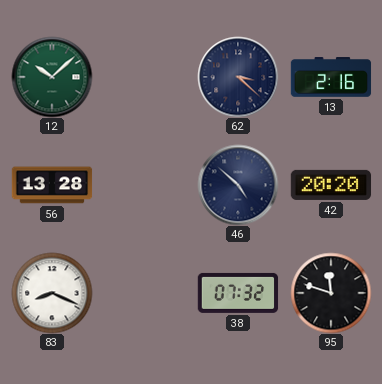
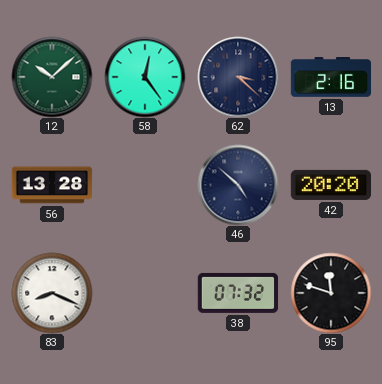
58: none -> 12:24
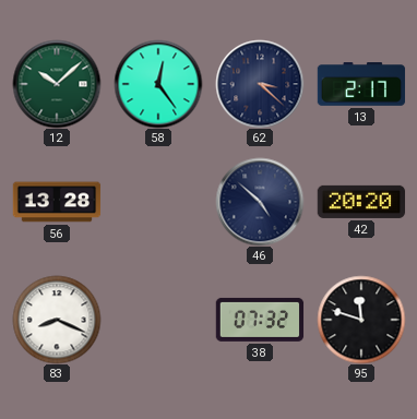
13: 2:16 -> 2:17
